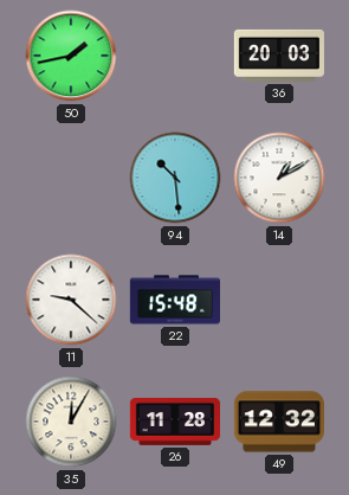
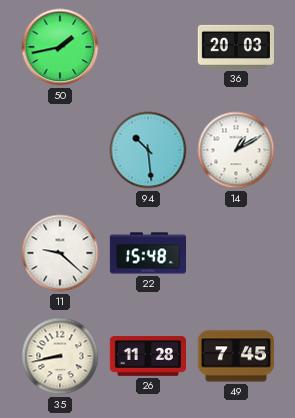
35: 12:05 -> 8:43
49: 12:32 -> 7:45
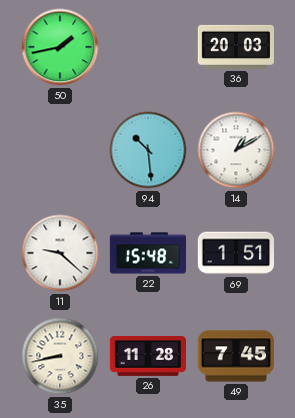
69: none -> 1:51
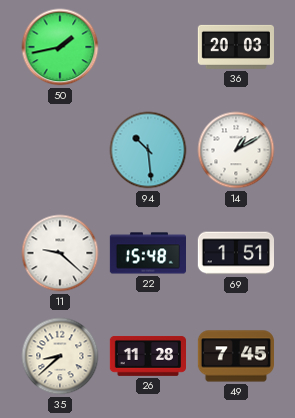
35: 8:43 -> 8:38
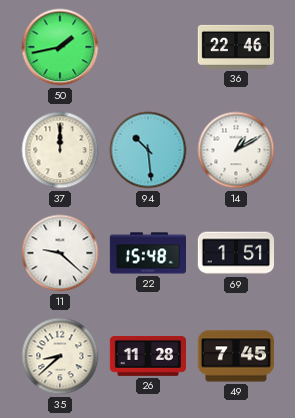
36: 20:03 -> 22:46
37: none -> 12:00
